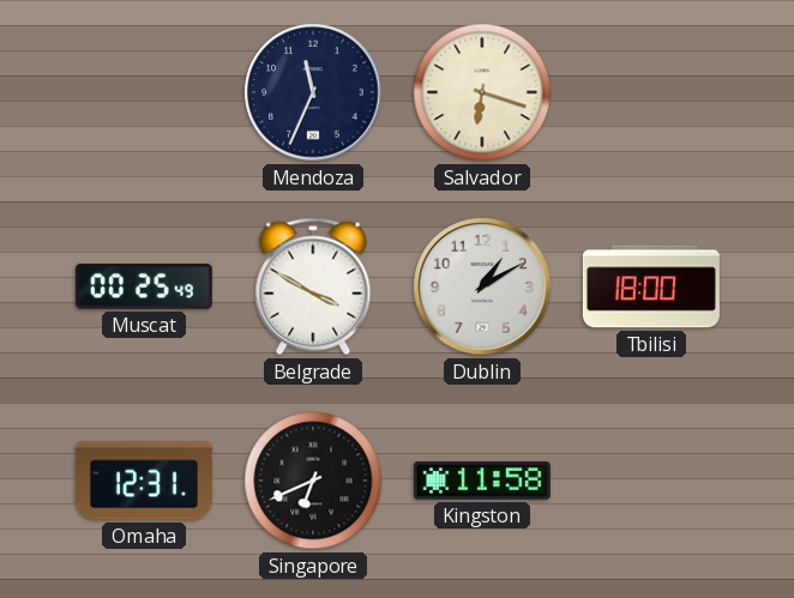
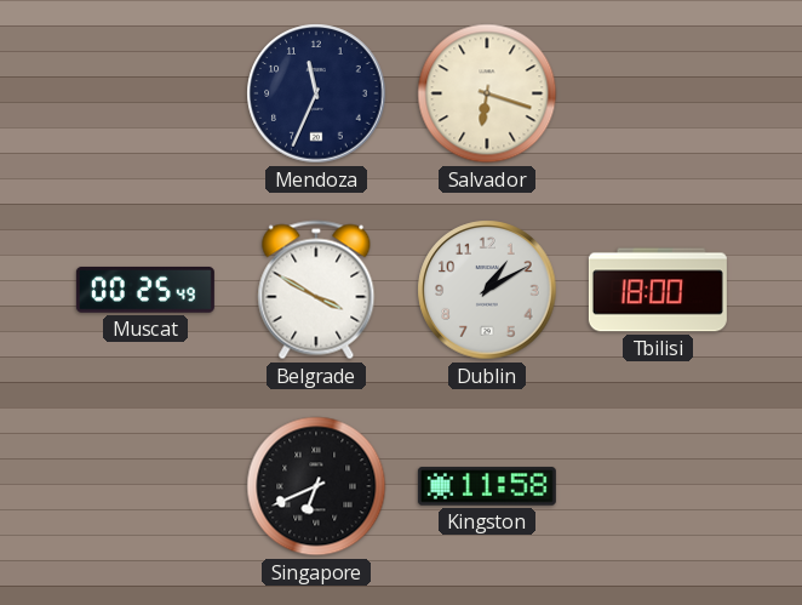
Omaha: 12:31 -> none
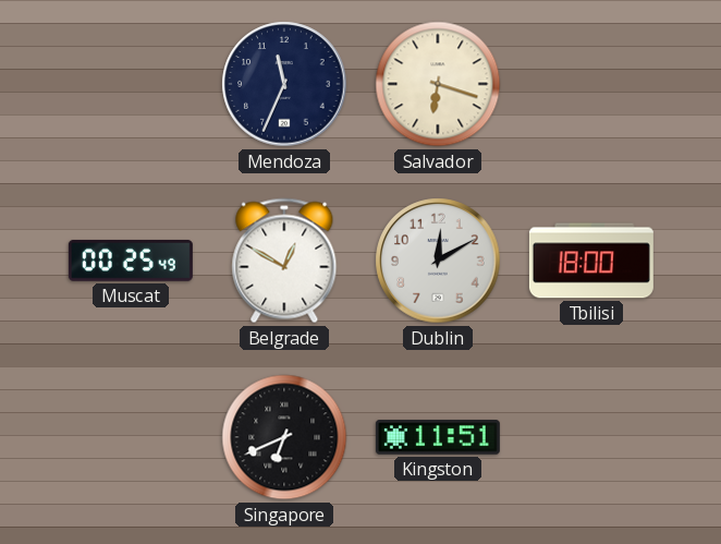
Belgrade: 3:50 -> 12:50
Dublin: 1:10 -> 12:10
Kingston: 11:58 -> 11:51
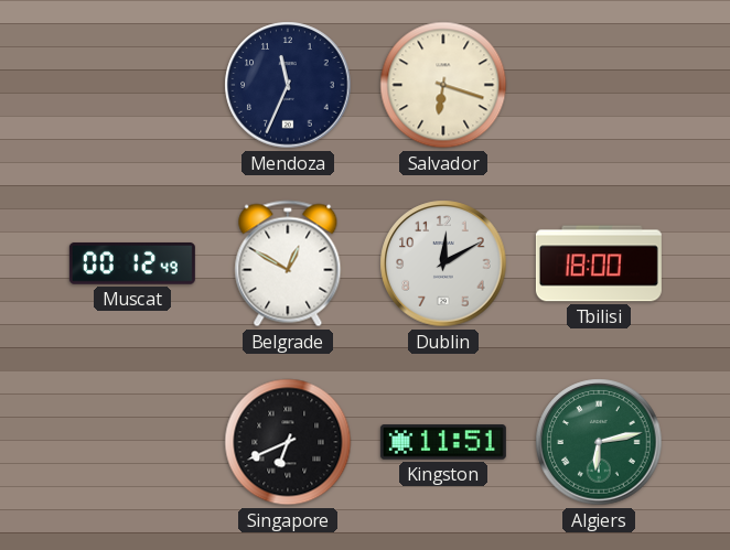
Muscat: 00:25 -> 00:12
Algiers: none -> 6:13
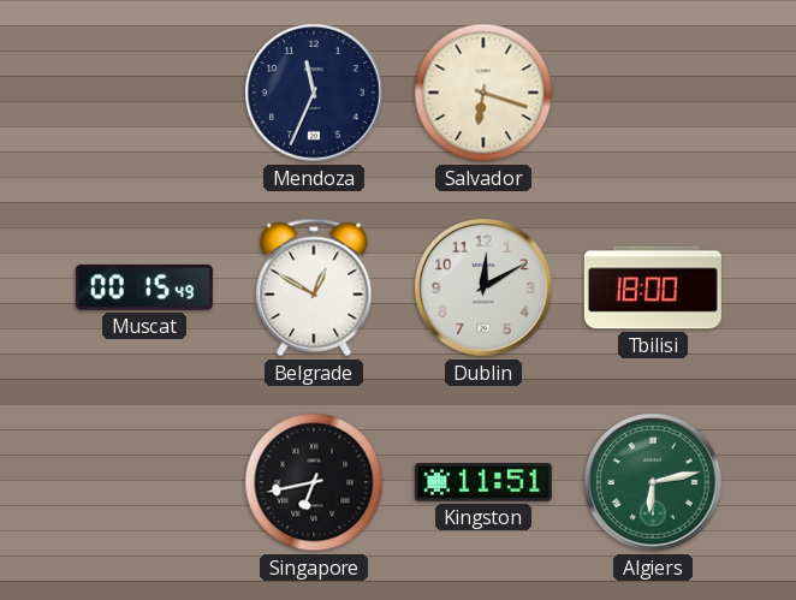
Muscat: 00:12 -> 00:15
Singapore: 6:41 -> 6:43
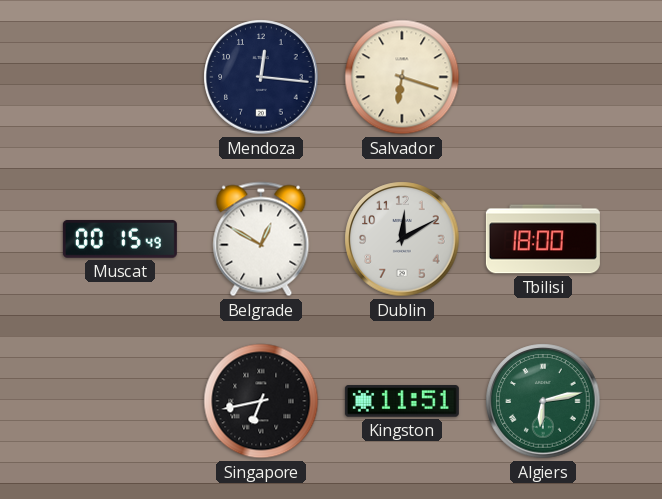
Mendoza: 11:34 -> 12:16
